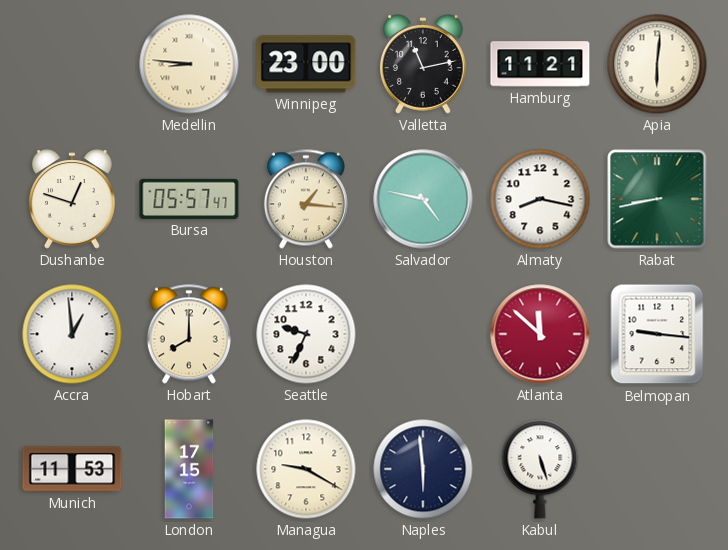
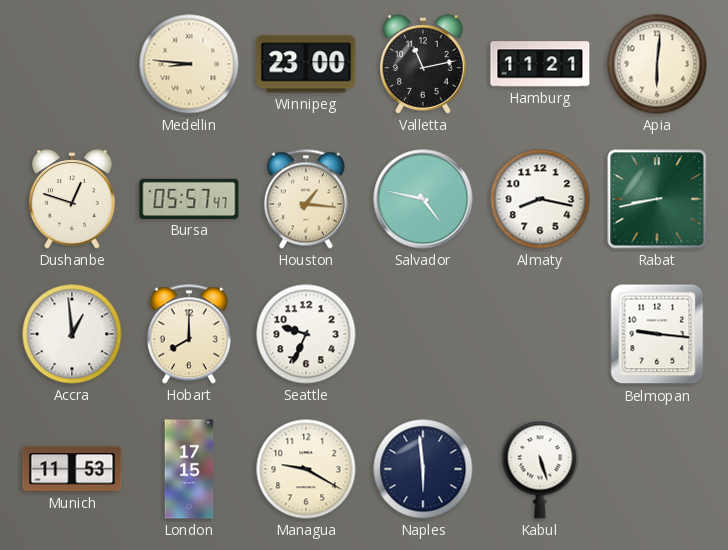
Atlanta: 11:52 -> none
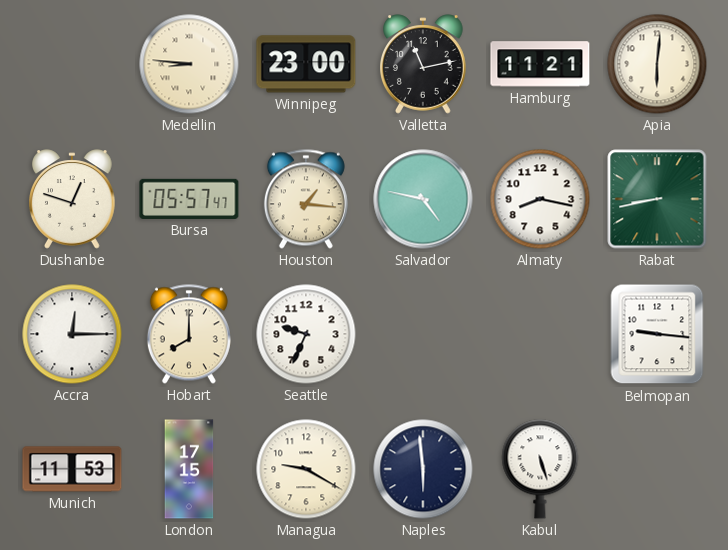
Accra: 12:59 -> 12:15
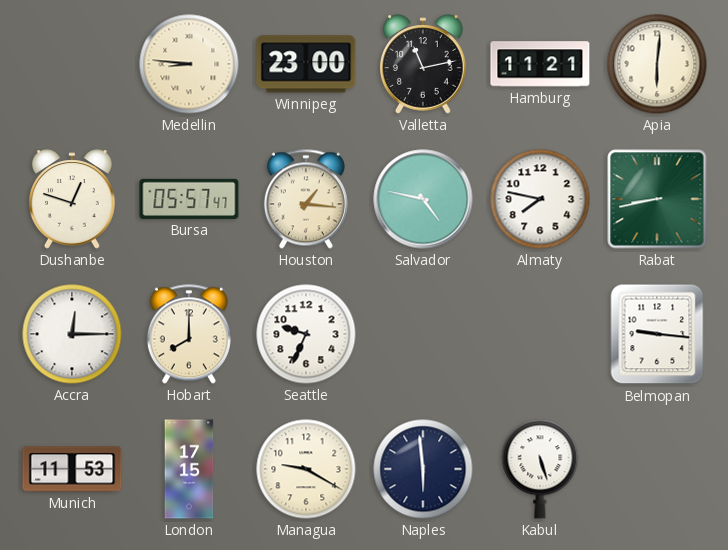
Almaty: 8:17 -> 7:47
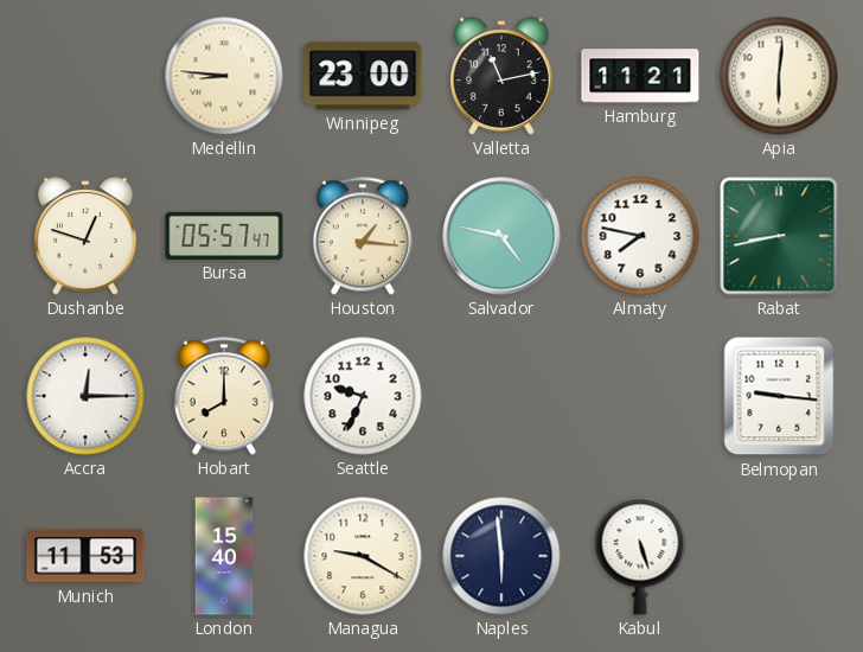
London: 17:15 -> 15:40
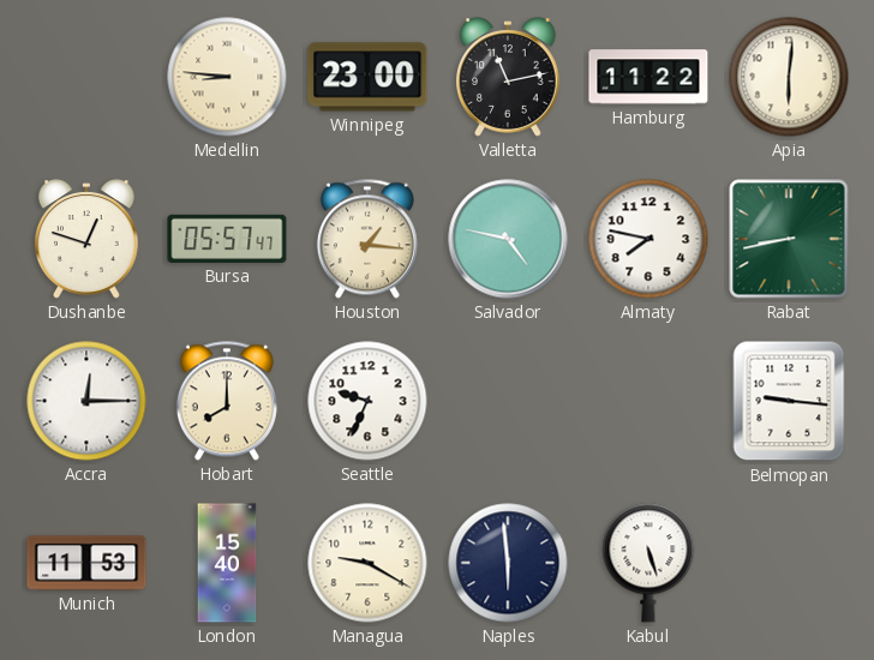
Hamburg: 11:21 -> 11:22
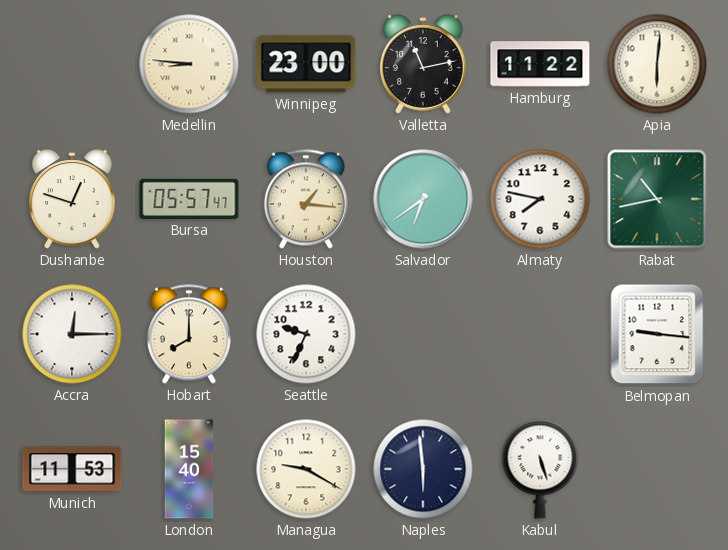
Salvador: 4:47 -> 6:39
Rabat: 8:43 -> 10:43
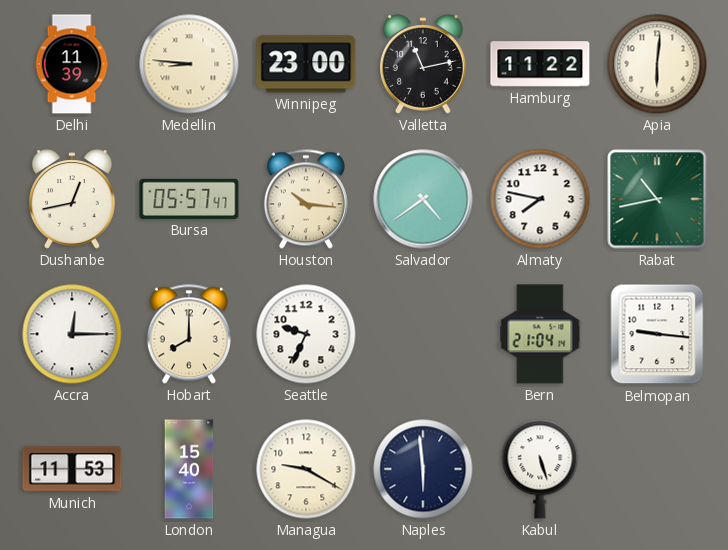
Delhi: none -> 11:39
Dushanbe: 12:48 -> 12:43
Houston: 1:16 -> 10:16
Salvador: 6:39 -> 4:39
Bern: none -> 21:04
